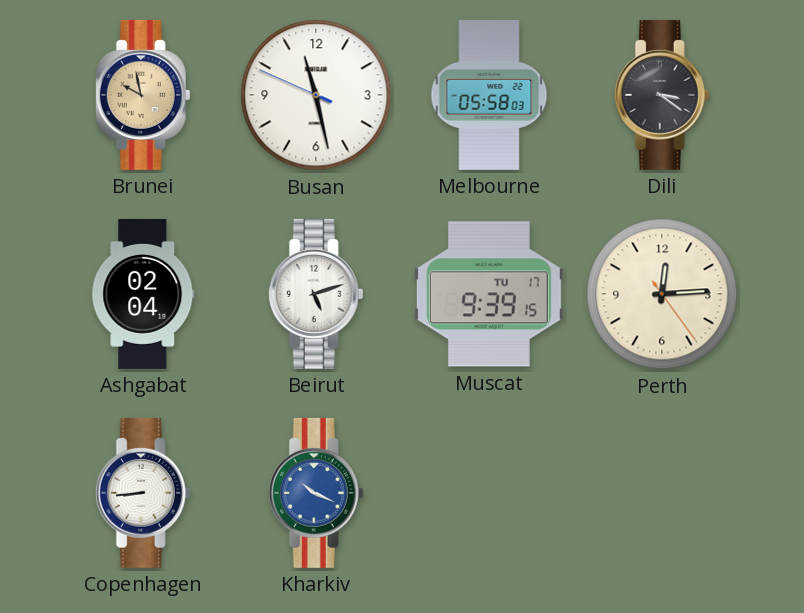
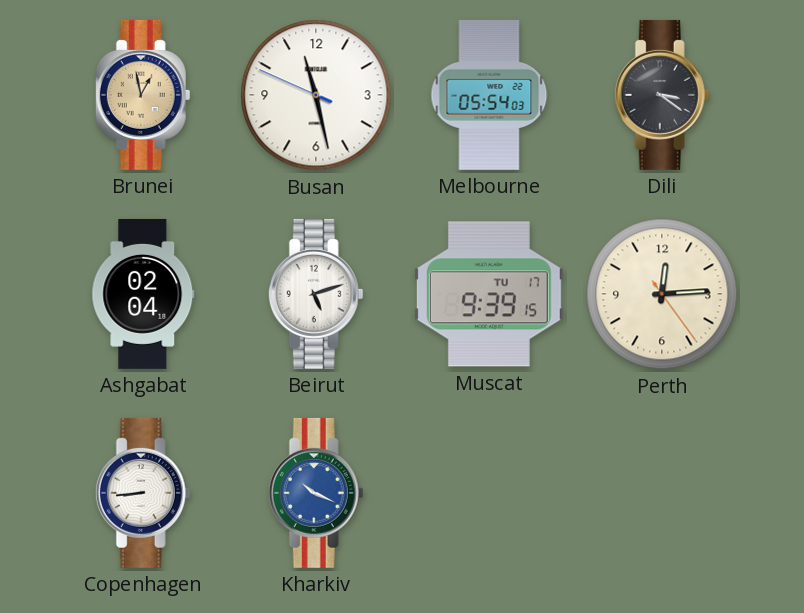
Brunei: 9:58 -> 12:58
Melbourne: 05:58 -> 05:54
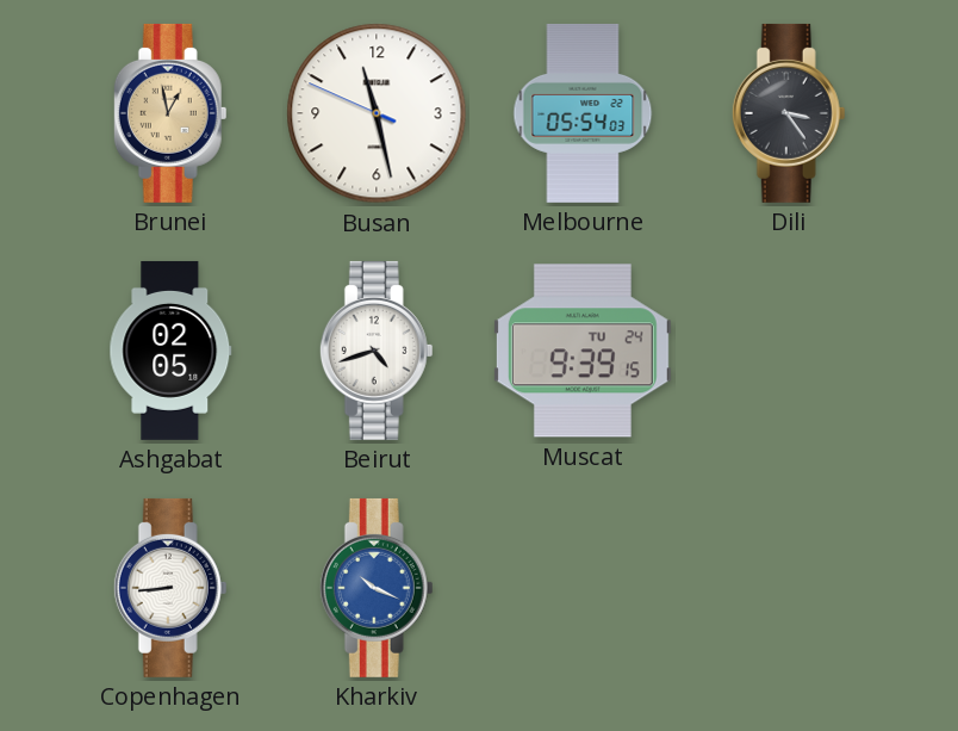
Dili: 3:21 -> 3:24
Ashgabat: 02:04 -> 02:05
Beirut: 5:12 -> 4:42
Muscat date: TU 17 -> TU 24
Perth: 12:14 -> none
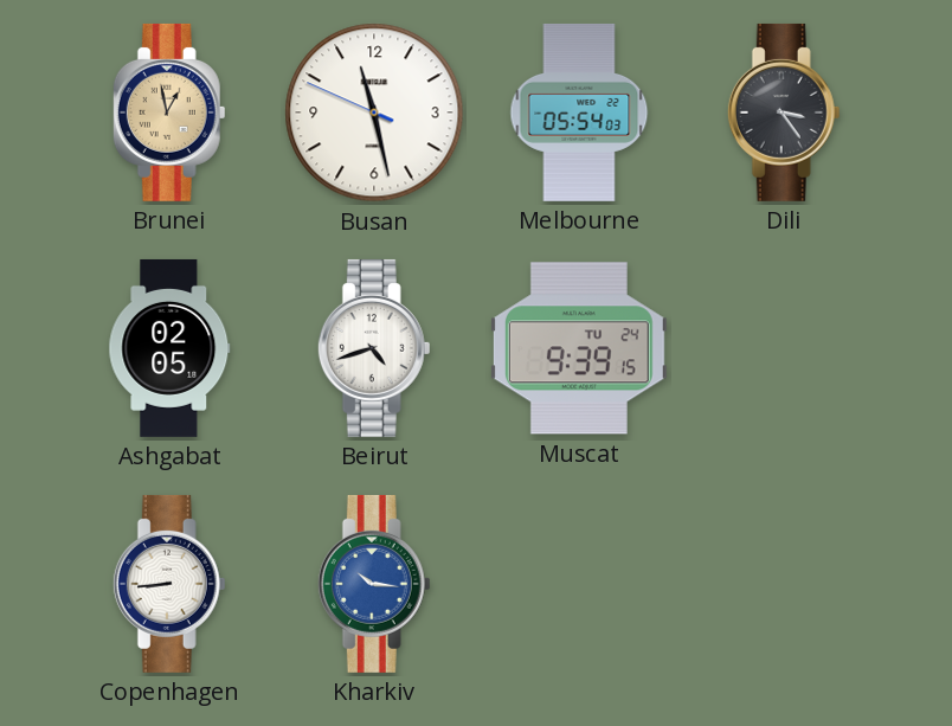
Kharkiv: 10:19 -> 10:16
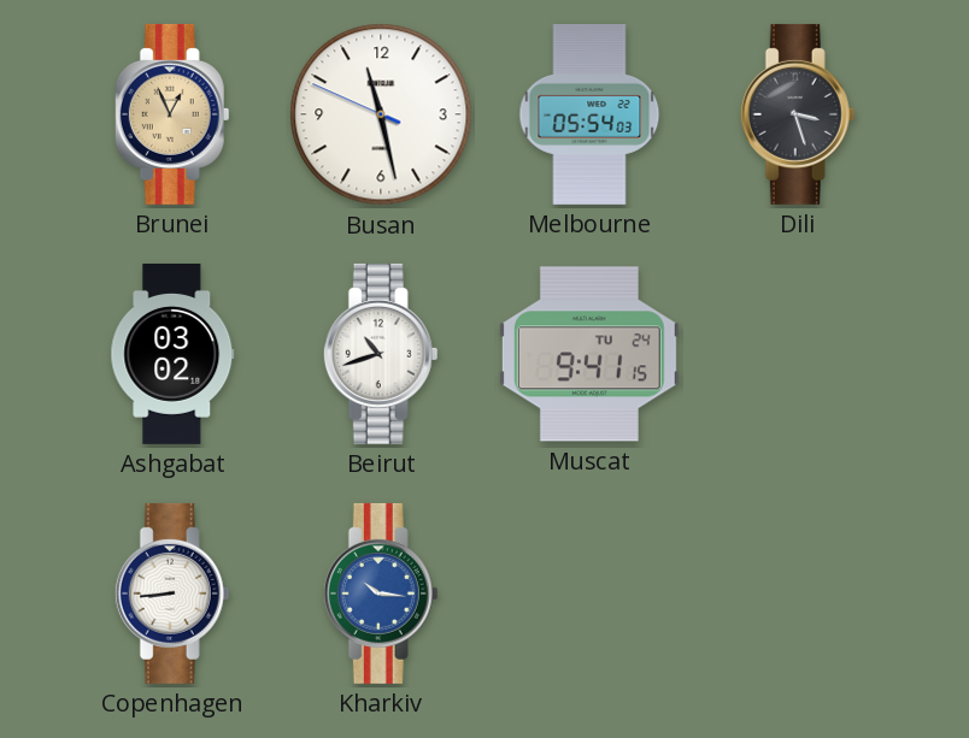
Brunei: 12:58 -> 12:56
Dili: 3:24 -> 3:27
Ashgabat: 02:05 -> 03:02
Beirut: 4:42 -> 10:42
Muscat: 9:39 -> 9:41
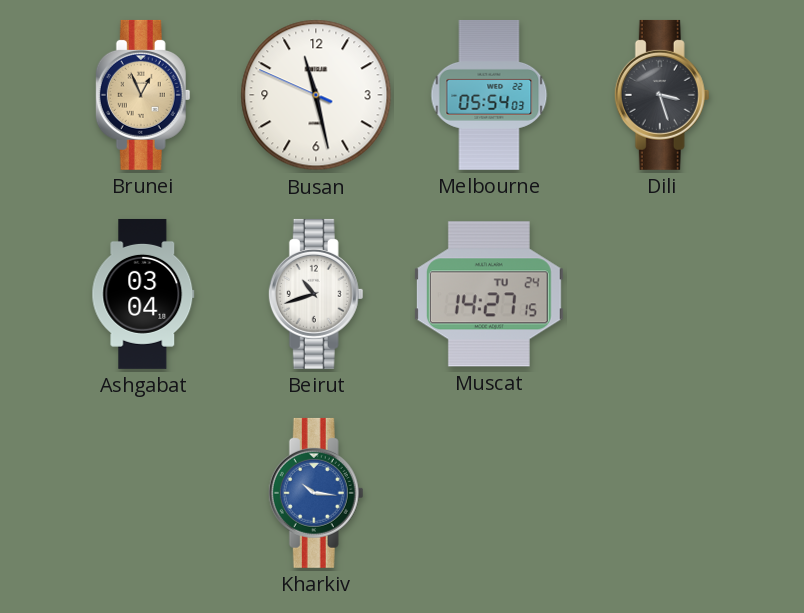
Ashgabat: 03:02 -> 03:04
Muscat: 9:41 -> 14:27
Copenhagen: 8:44 -> none
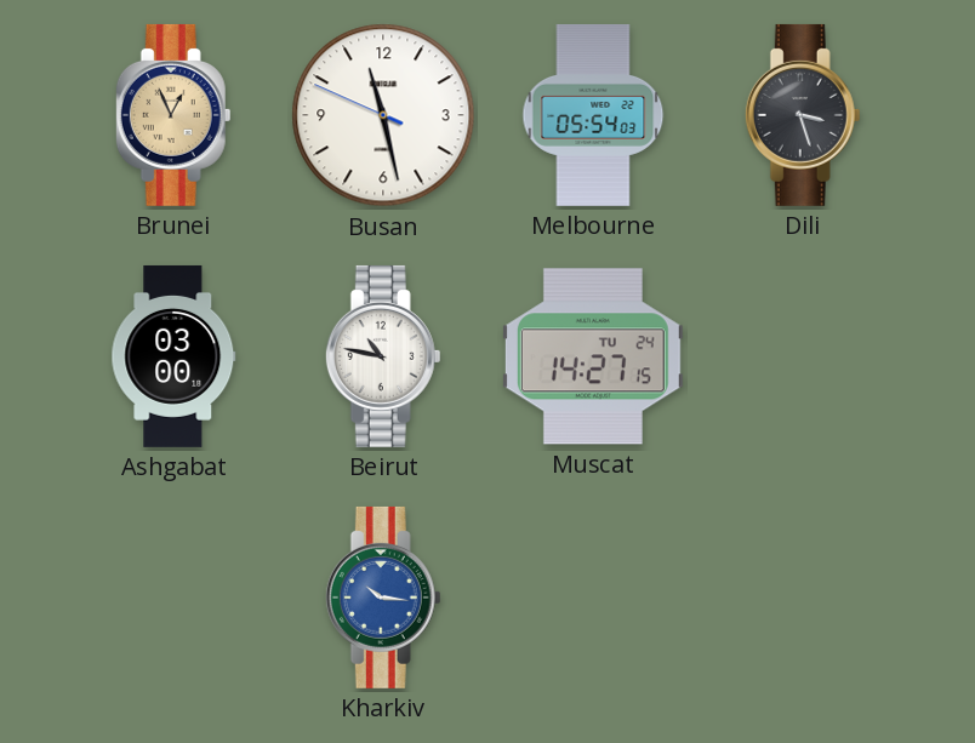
Ashgabat: 03:04 -> 03:00
Beirut: 10:42 -> 10:47
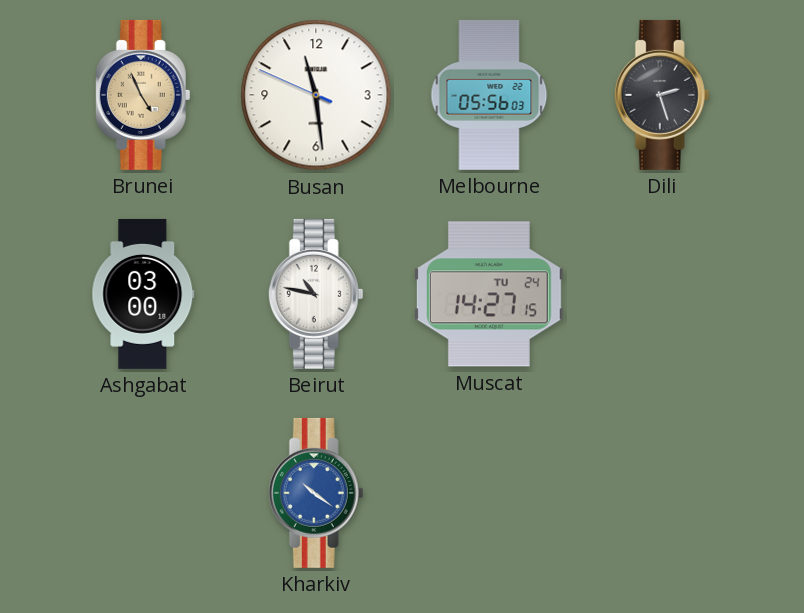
Brunei: 12:56 -> 4:56
Busan: 11:27 -> 11:28
Melbourne: 05:54 -> 05:56
Dili: 3:27 -> 2:27
Kharkiv: 10:16 -> 10:21
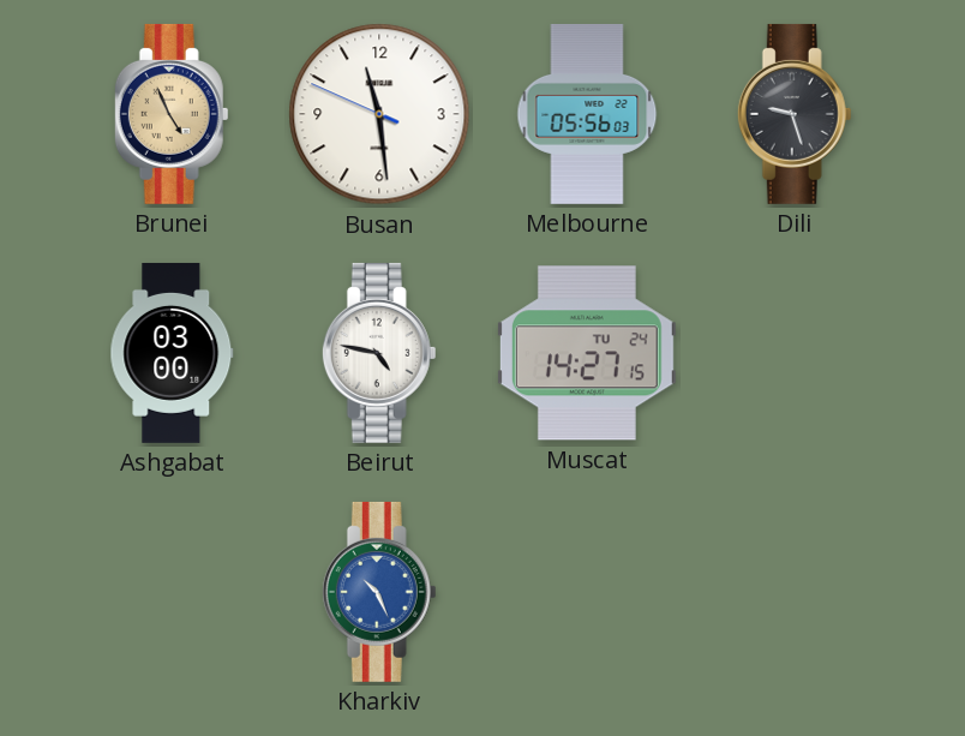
Dili: 2:27 -> 9:27
Beirut: 10:47 -> 4:47
Kharkiv: 10:21 -> 10:26
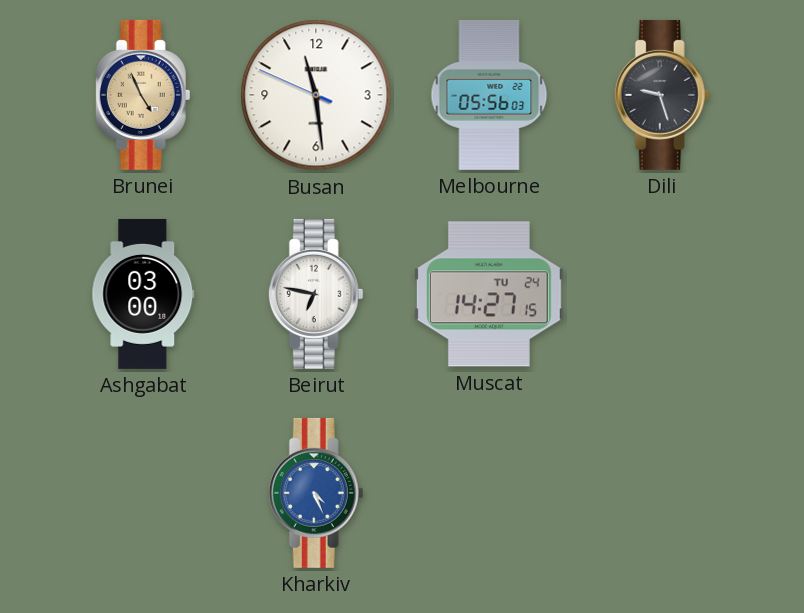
Beirut: 4:47 -> 6:47
Kharkiv: 10:26 -> 4:26
